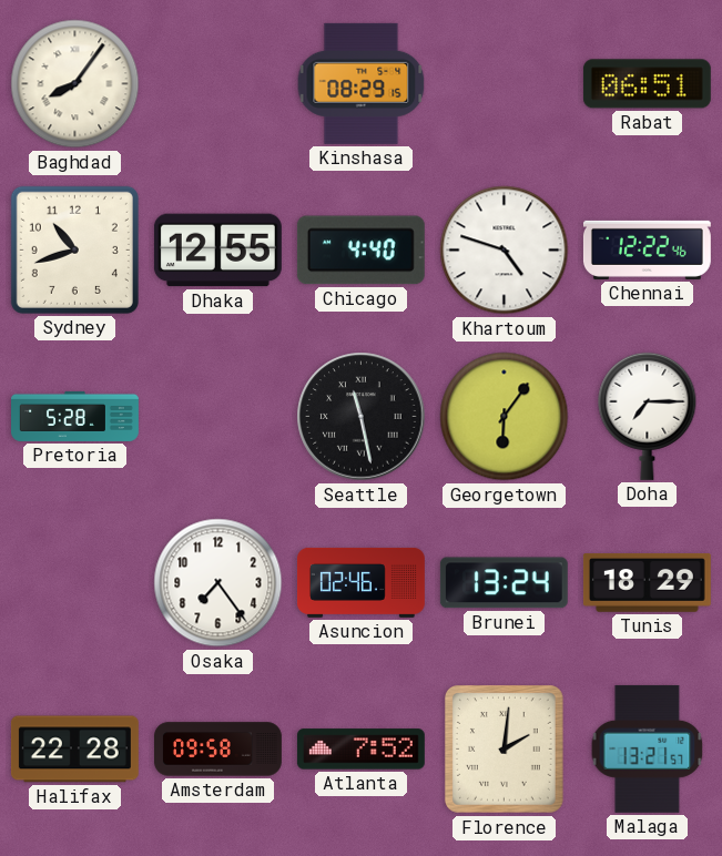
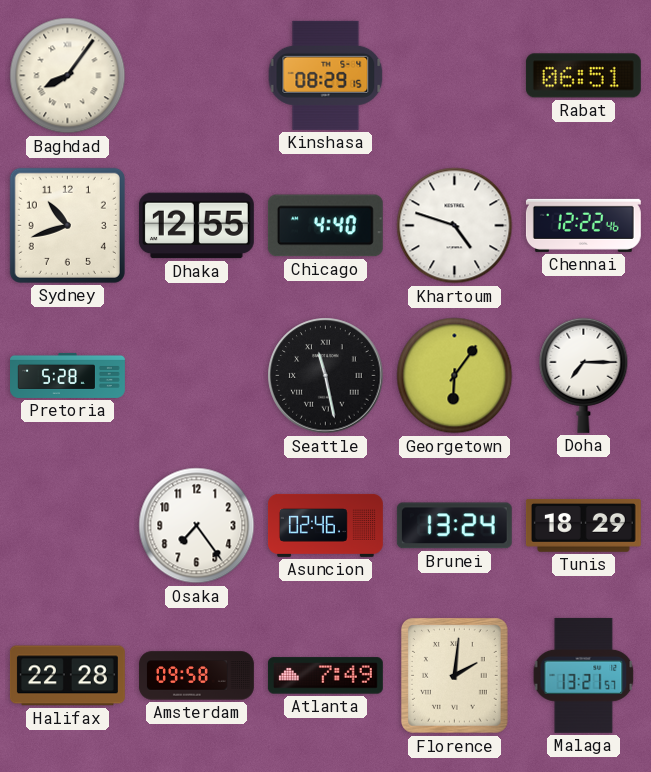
Atlanta: 7:52 -> 7:49
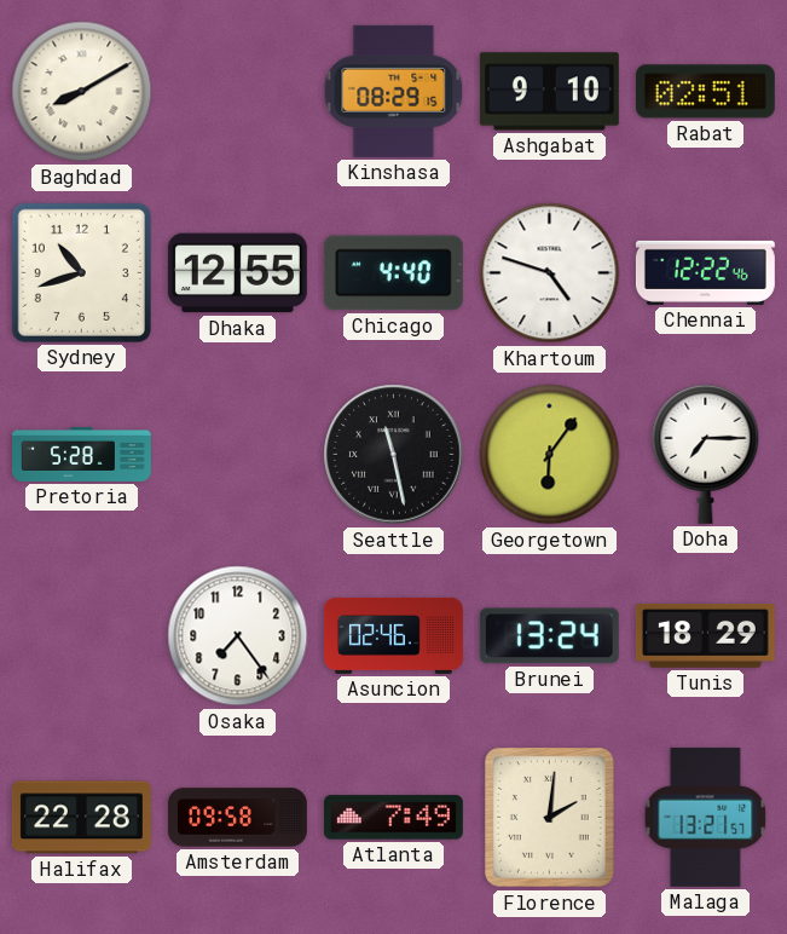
Baghdad: 8:06 -> 8:10
Ashgabat: none -> 9:10
Rabat: 06:51 -> 02:51
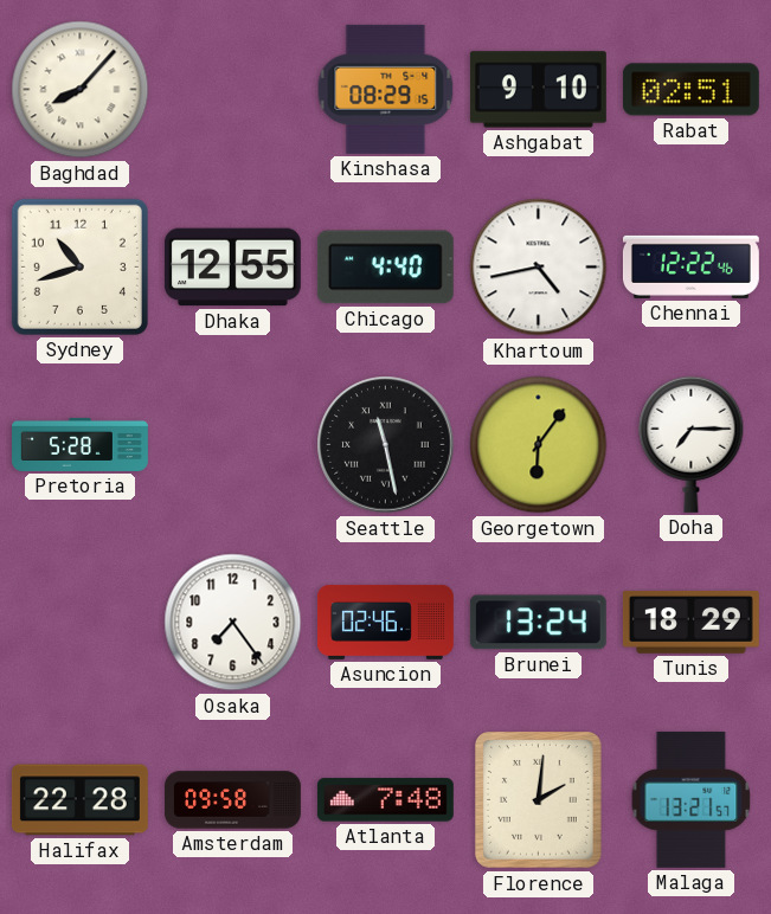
Baghdad: 8:10 -> 8:07
Khartoum: 4:48 -> 4:43
Atlanta: 7:49 -> 7:48
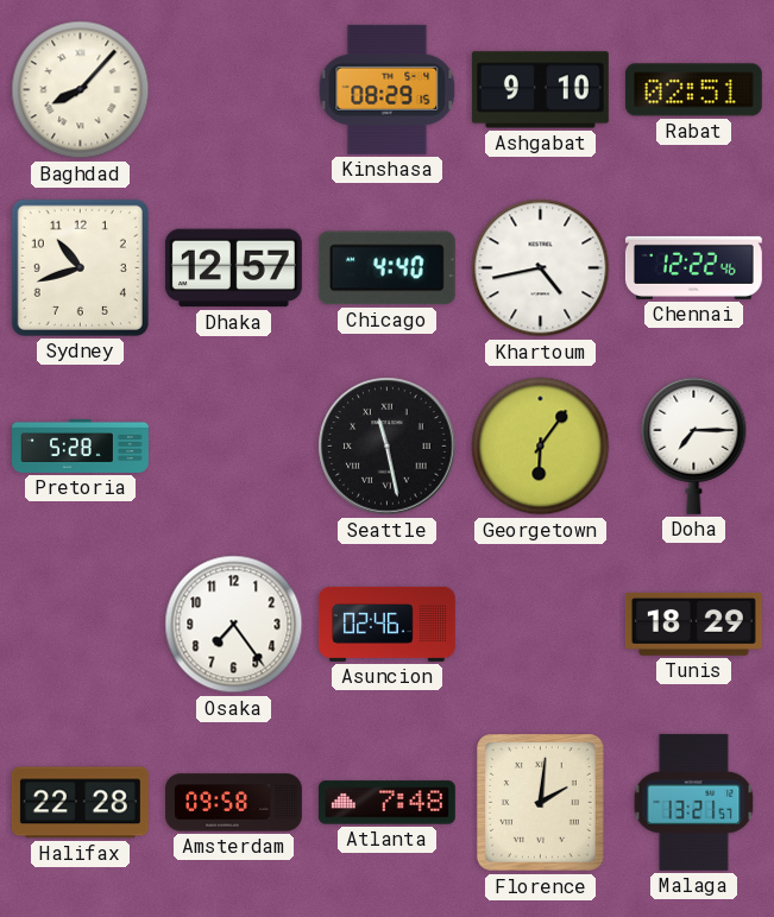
Dhaka: 12:55 -> 12:57
Brunei: 13:24 -> none
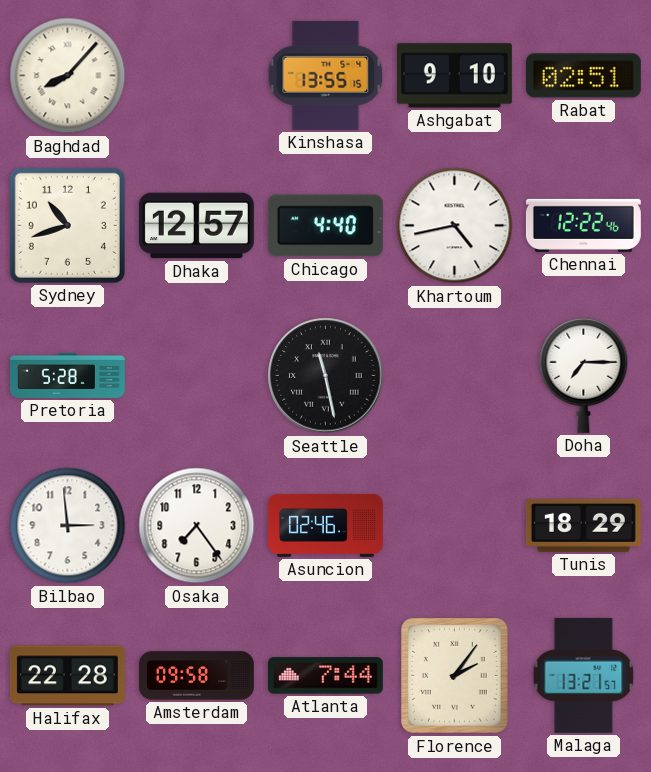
Kinshasa: 08:29 -> 13:55
Georgetown: 6:06 -> none
Bilbao: none -> 2:59
Atlanta: 7:48 -> 7:44
Florence: 2:01 -> 2:06
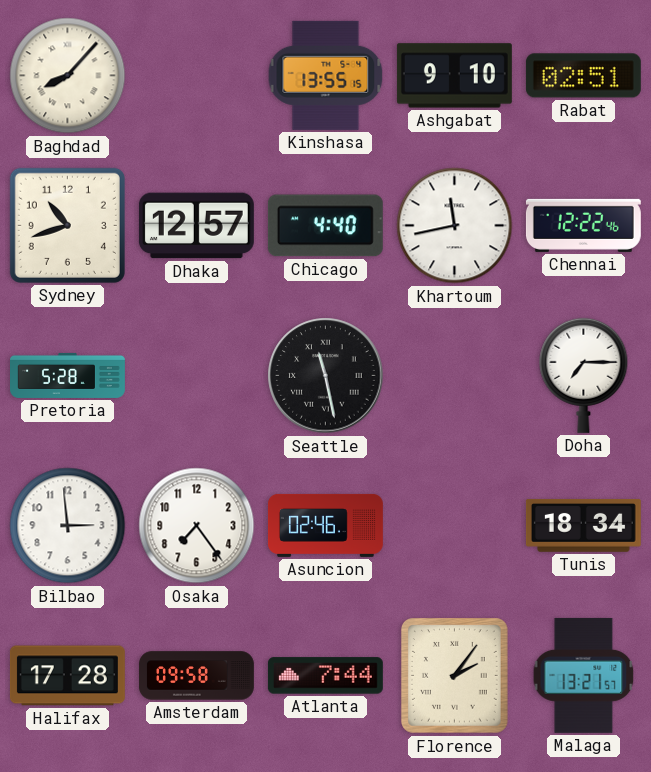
Khartoum: 4:43 -> 11:43
Tunis: 18:29 -> 18:34
Halifax: 22:28 -> 17:28
